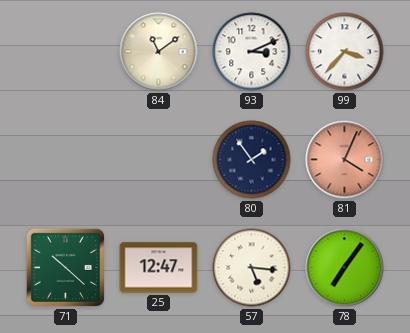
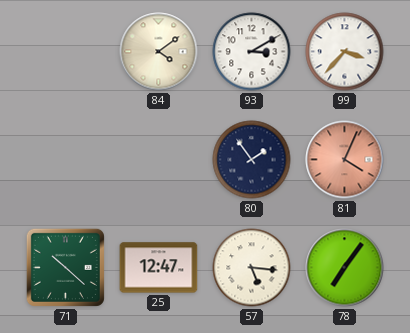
84: 11:09 -> 4:09
93: 3:11 -> 3:10
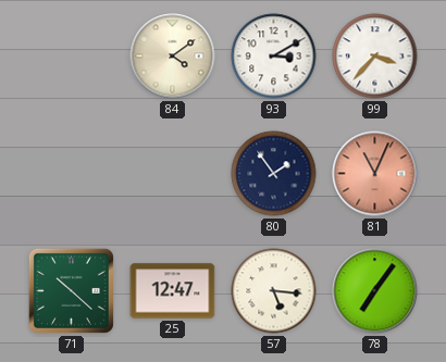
81: 4:04 -> 11:04
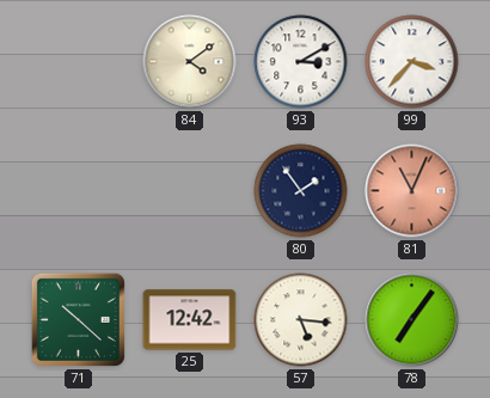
25: 12:47 -> 12:42
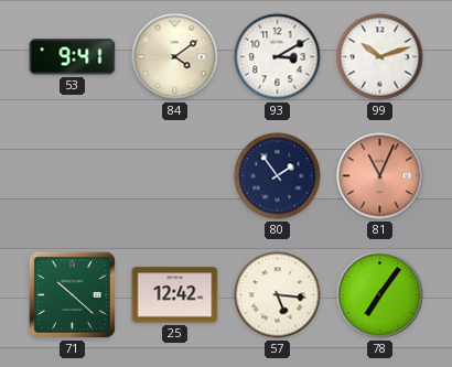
53: none -> 9:41
99: 3:37 -> 10:12
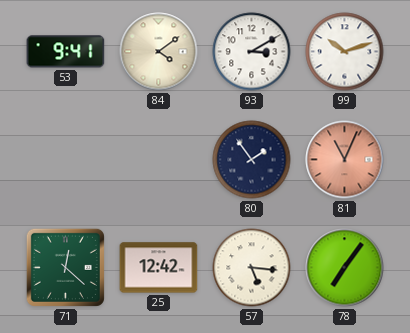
71: 10:22 -> 12:22
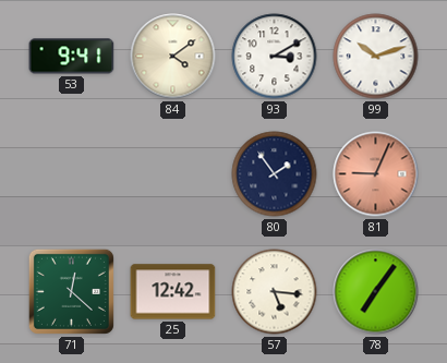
81: 11:04 -> 9:04
